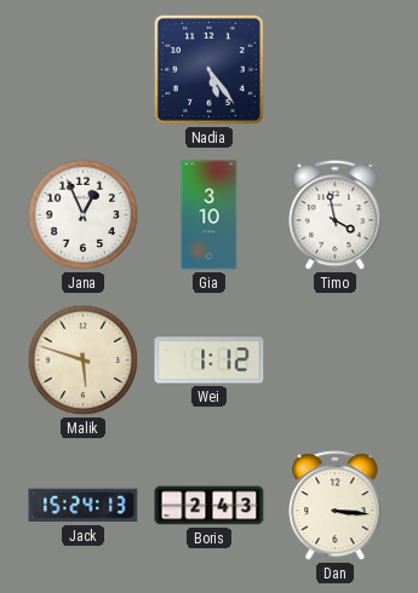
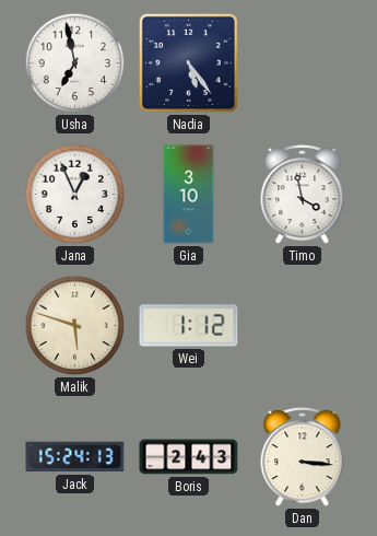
Usha: none -> 6:58
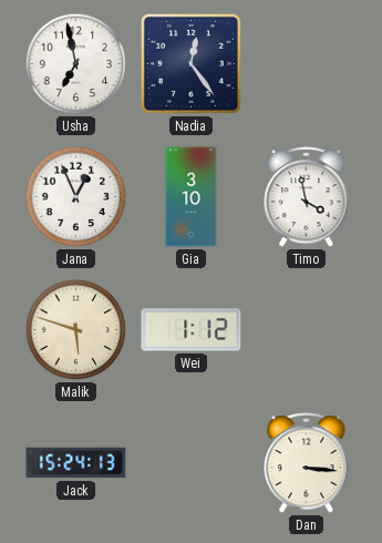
Nadia: 5:24 -> 12:24
Boris: 2:43 -> none
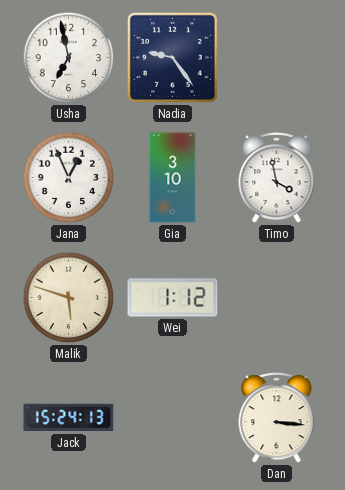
Nadia: 12:24 -> 9:24
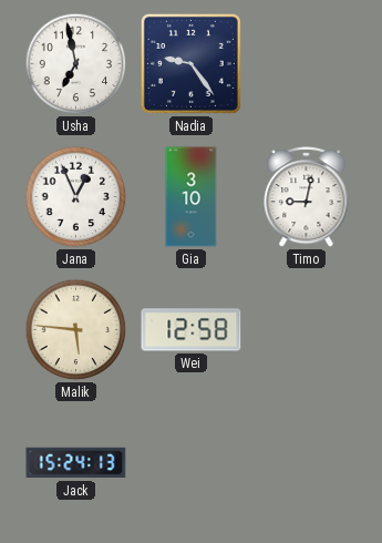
Timo: 3:58 -> 9:02
Malik: 5:48 -> 5:46
Wei: 1:12 -> 12:58
Dan: 3:16 -> none
